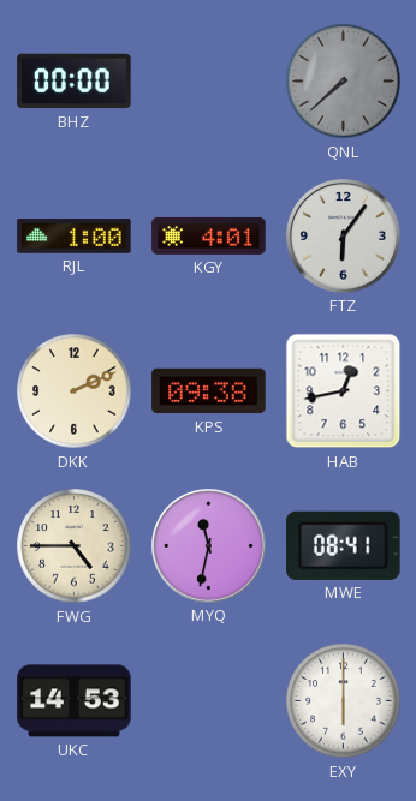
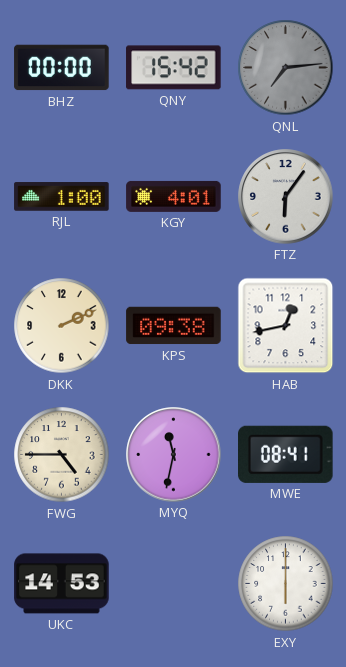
QNY: none -> 15:42
QNL: 7:38 -> 7:14
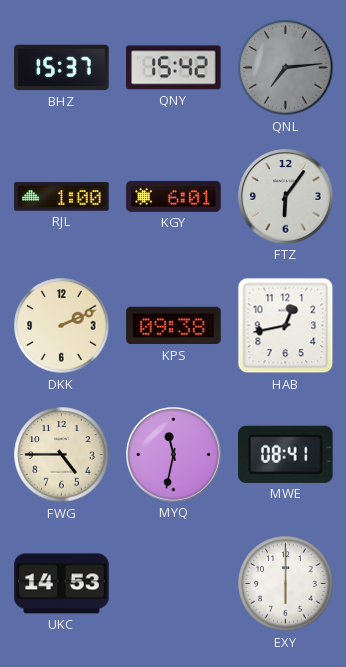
BHZ: 00:00 -> 15:37
KGY: 4:01 -> 6:01
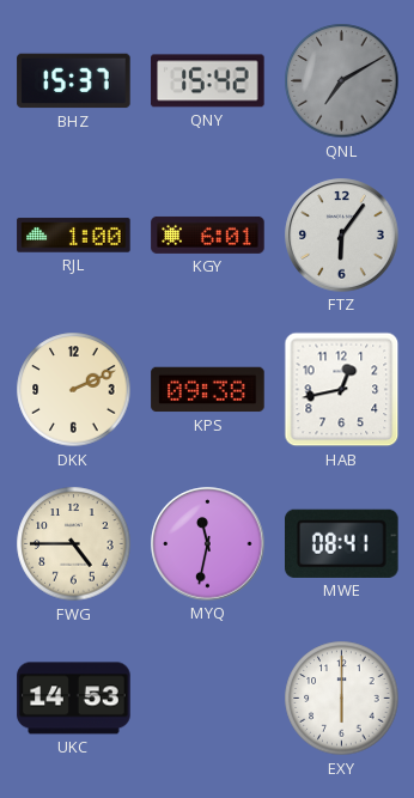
QNL: 7:14 -> 7:10
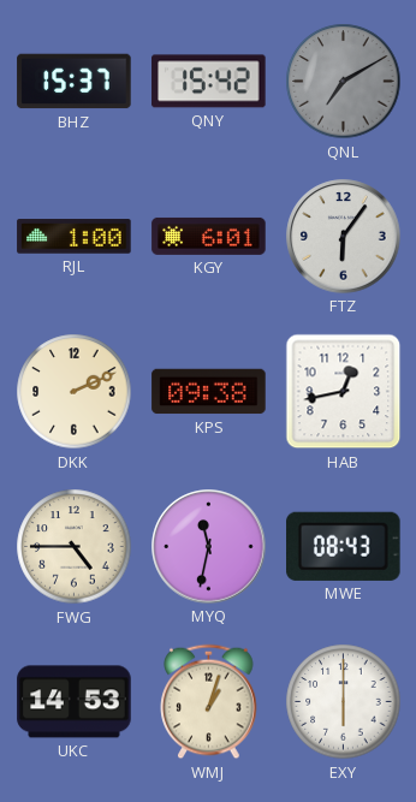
MWE: 08:41 -> 08:43
WMJ: none -> 1:03
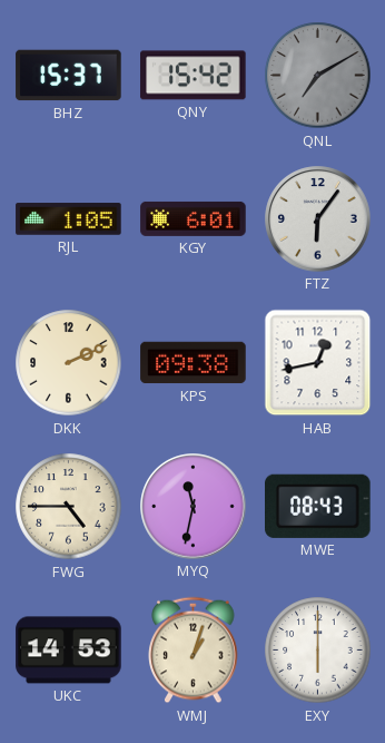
RJL: 1:00 -> 1:05
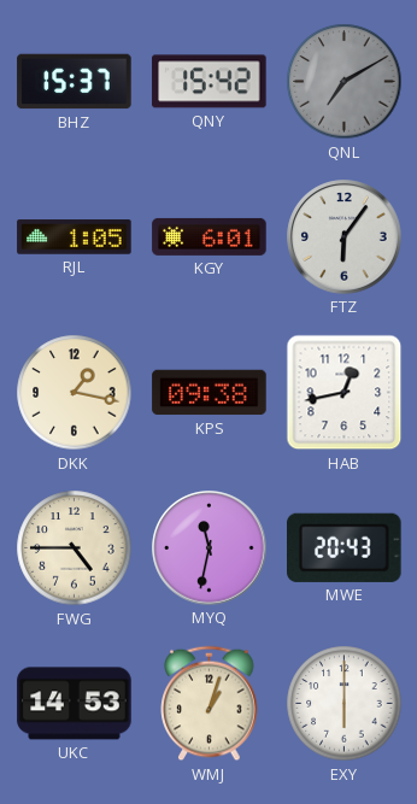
DKK: 2:11 -> 1:17
MWE: 08:43 -> 20:43
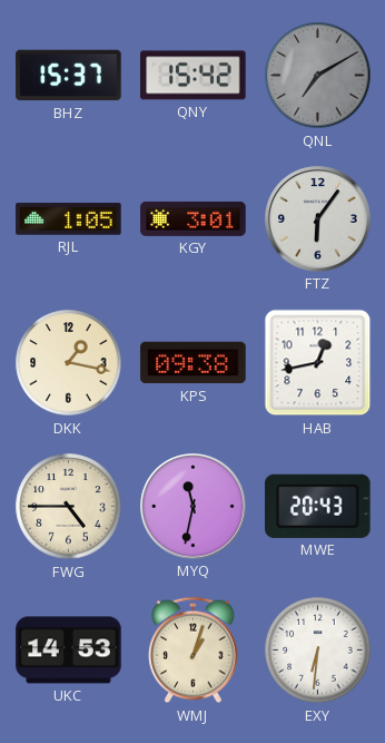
KGY: 6:01 -> 3:01
EXY: 6:00 -> 6:31
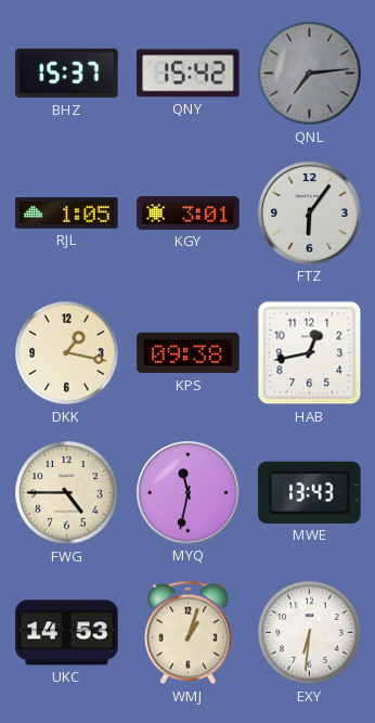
QNL: 7:10 -> 7:14
MWE: 20:43 -> 13:43
